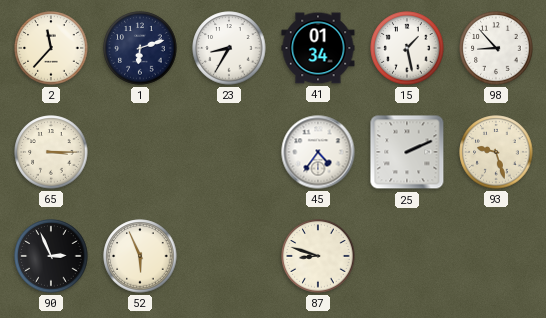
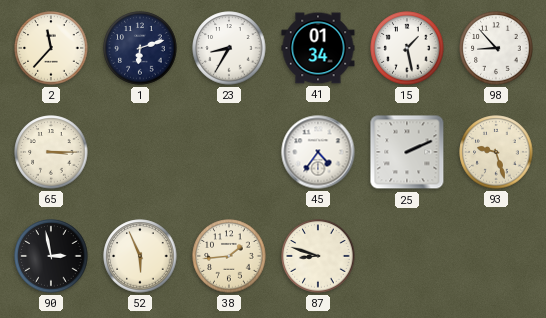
90: 2:56 -> 2:58
38: none -> 1:44
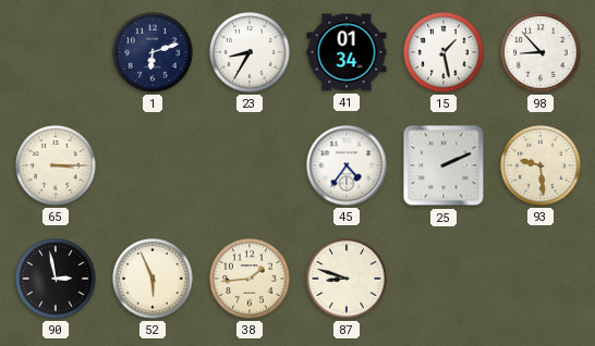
2: 11:37 -> none
93: 9:27 -> 9:29
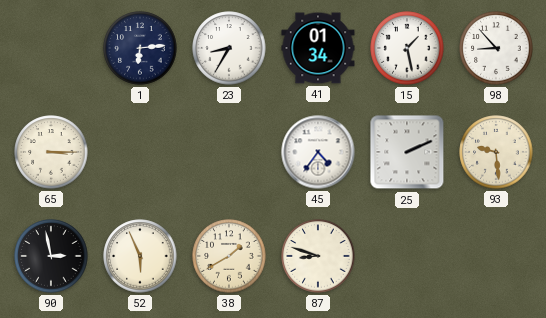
1: 6:12 -> 6:14
38: 1:44 -> 1:40
